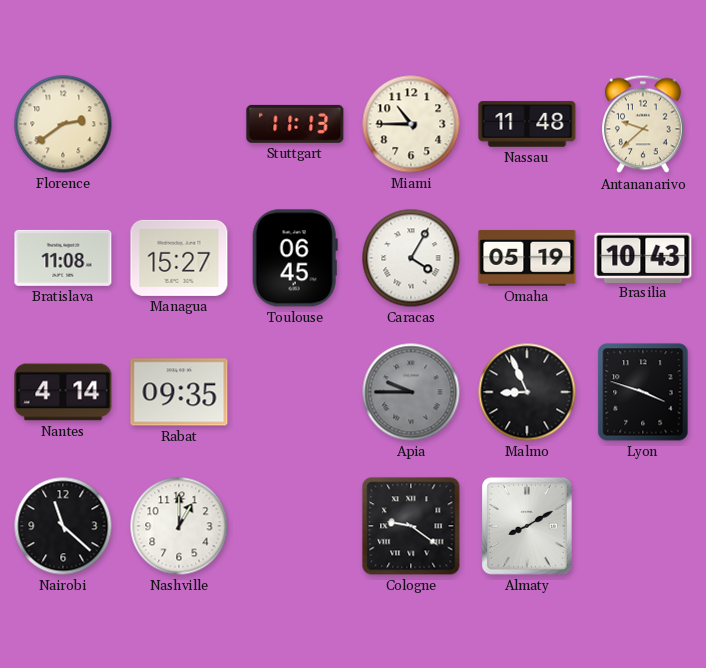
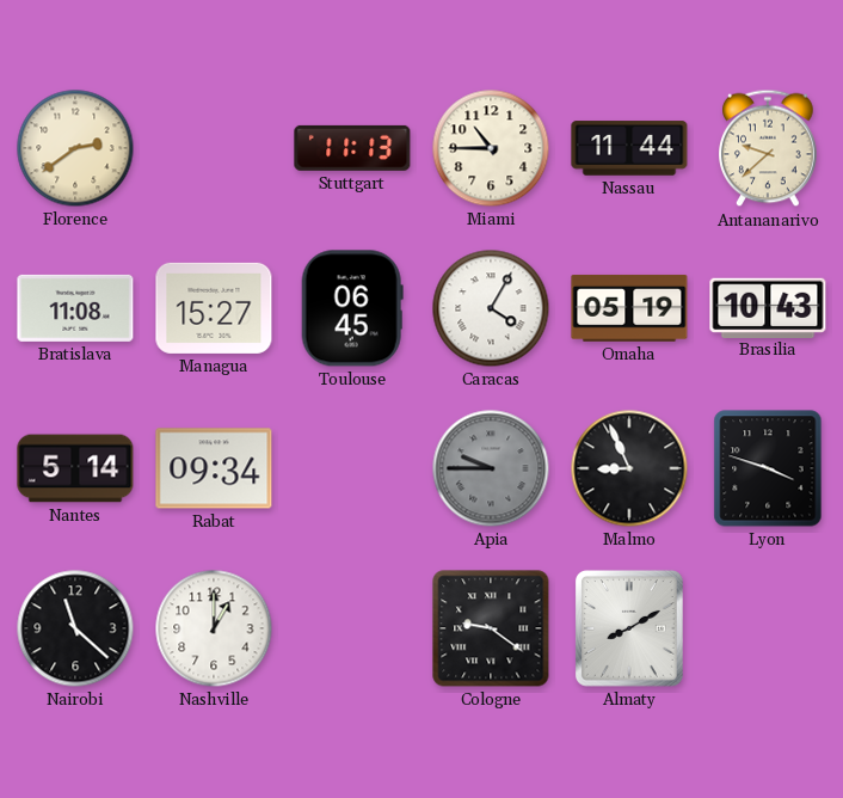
Nassau: 11:48 -> 11:44
Nantes: 4:14 -> 5:14
Rabat: 09:35 -> 09:34
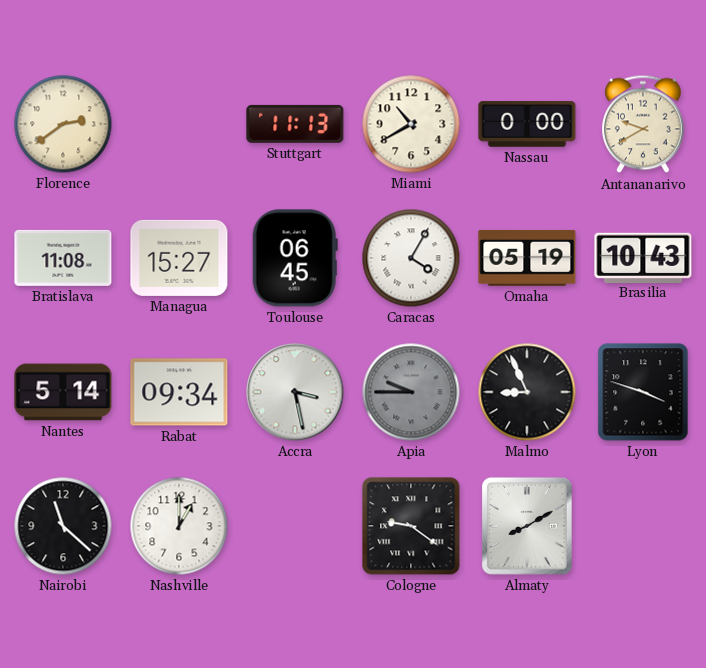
Miami: 10:45 -> 10:40
Nassau: 11:44 -> 0:00
Antananarivo: 9:38 -> 9:40
Accra: none -> 3:28
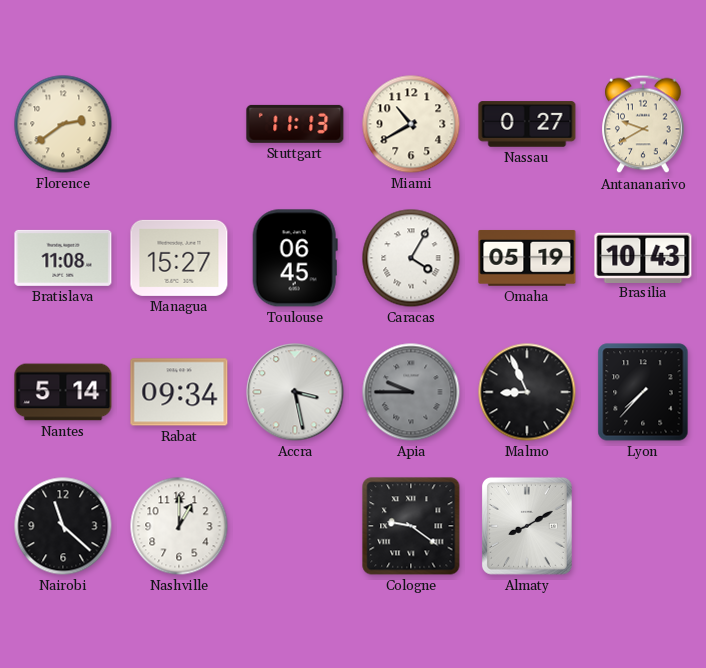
Nassau: 0:00 -> 0:27
Lyon: 3:48 -> 7:37
